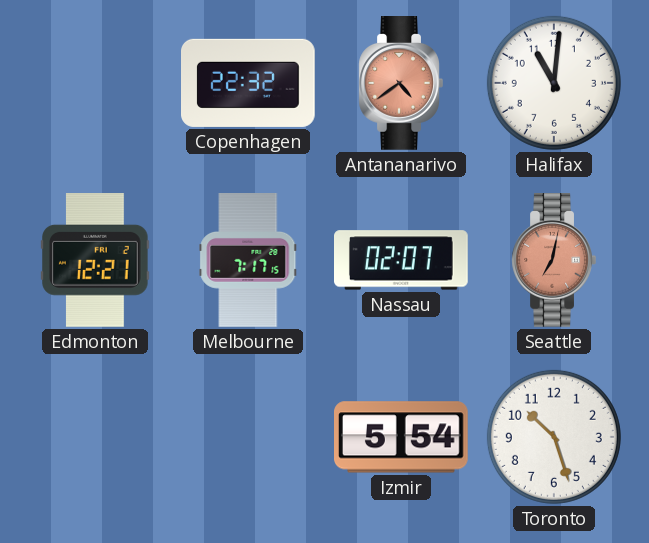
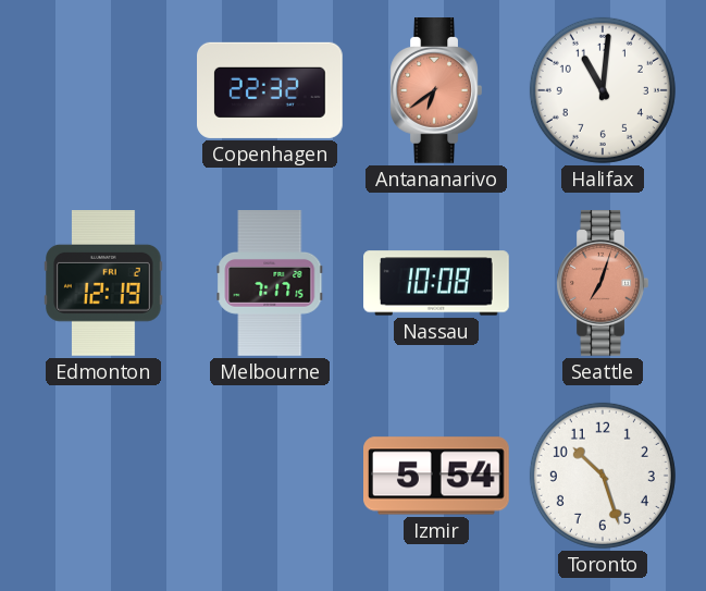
Antananarivo: 4:39 -> 6:39
Edmonton: 12:21 -> 12:19
Nassau: 02:07 -> 10:08
Seattle: 7:02 -> 7:03
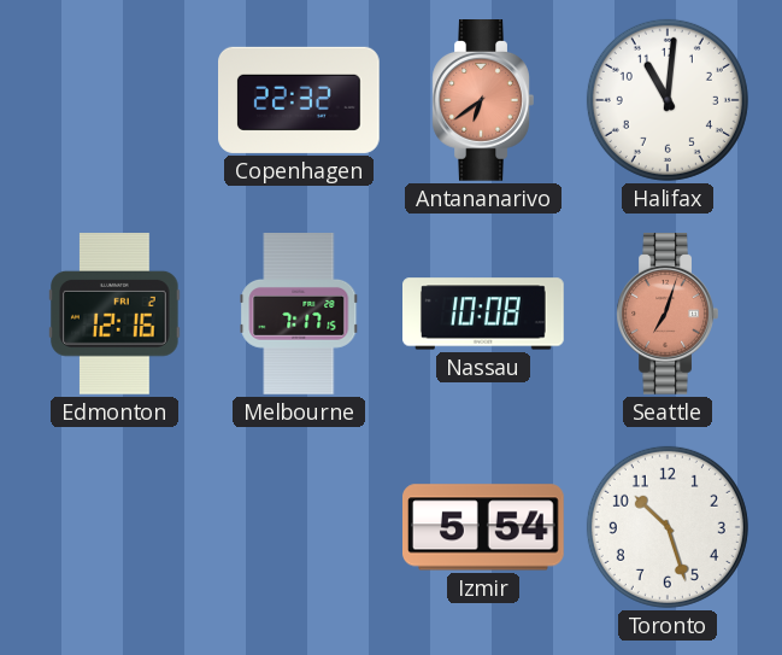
Edmonton: 12:19 -> 12:16
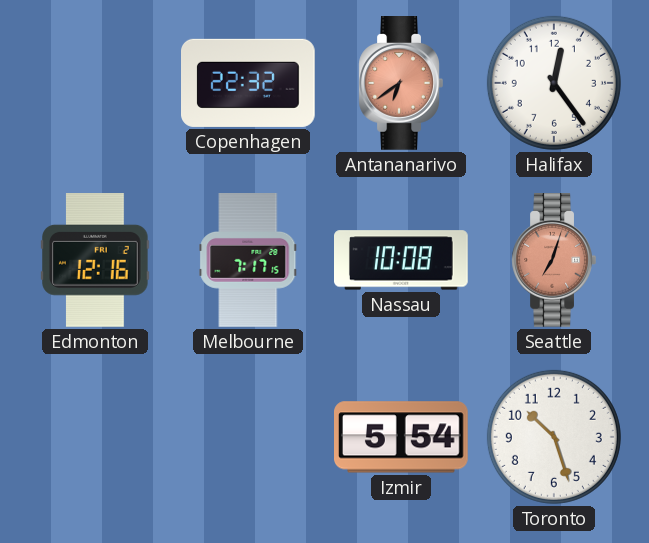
Halifax: 11:01 -> 12:24
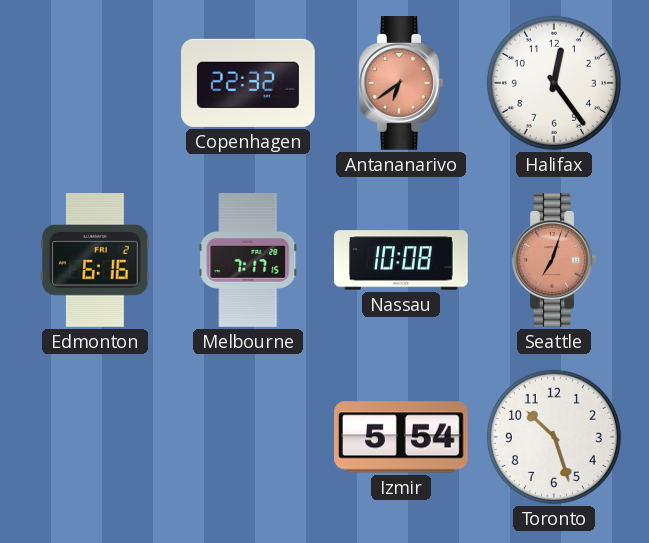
Edmonton: 12:16 -> 6:16
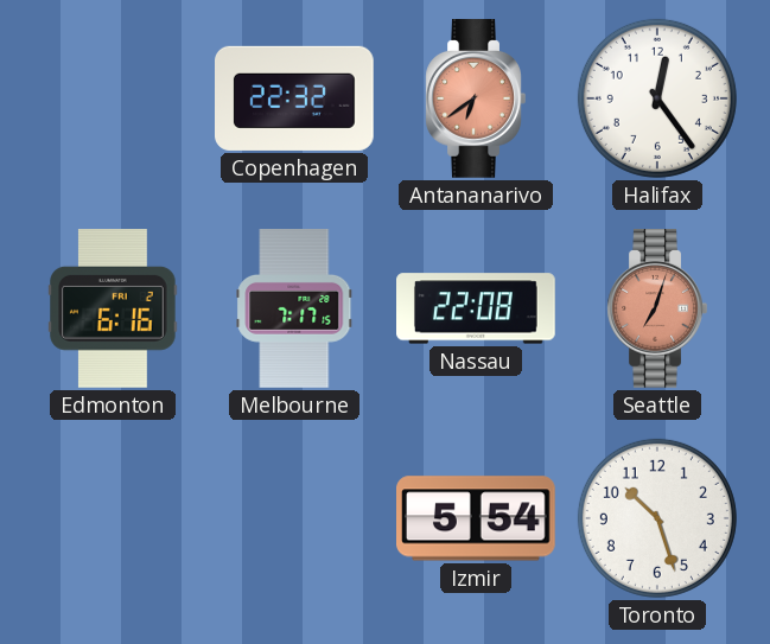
Nassau: 10:08 -> 22:08
